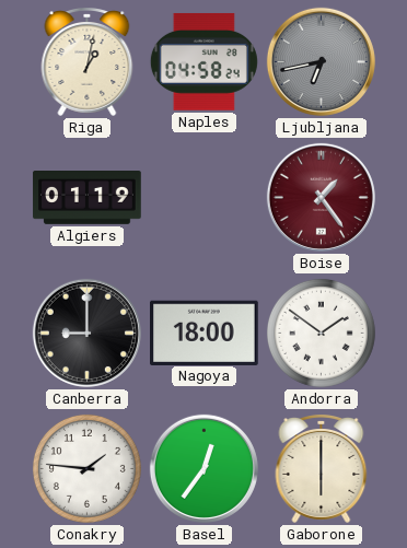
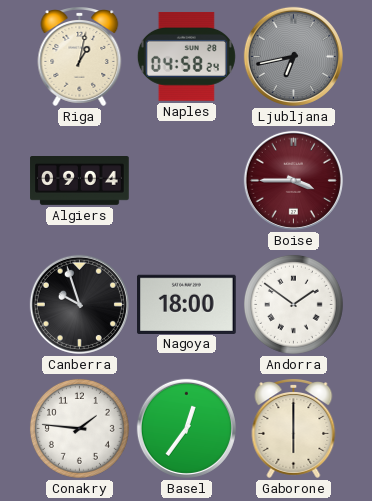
Algiers: 01:19 -> 09:04
Boise: 1:24 -> 3:45
Canberra: 9:00 -> 9:57
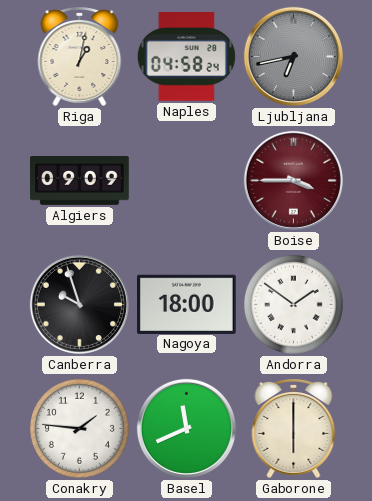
Algiers: 09:04 -> 09:09
Basel: 12:36 -> 11:41
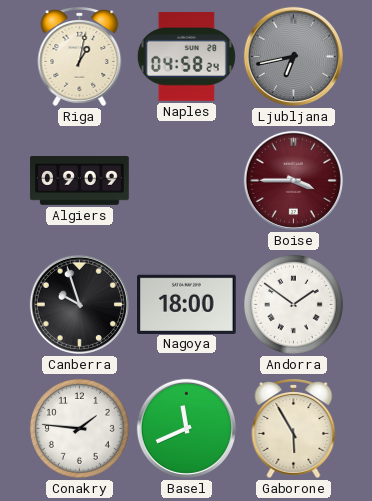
Gaborone: 6:00 -> 5:55
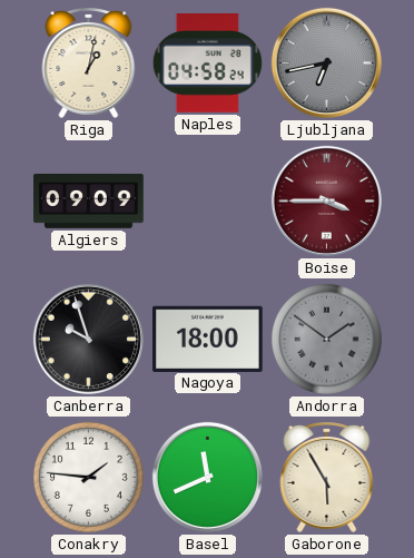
Andorra dial: white -> grey
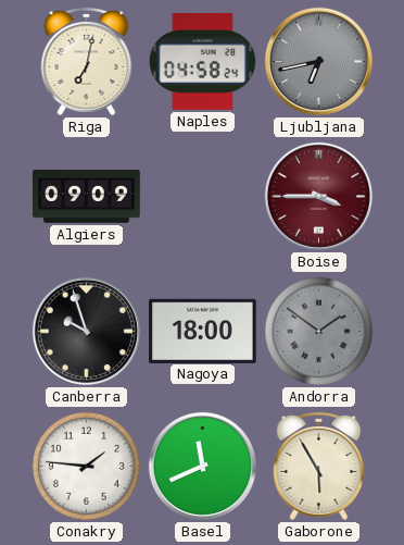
Riga: 1:02 -> 7:02
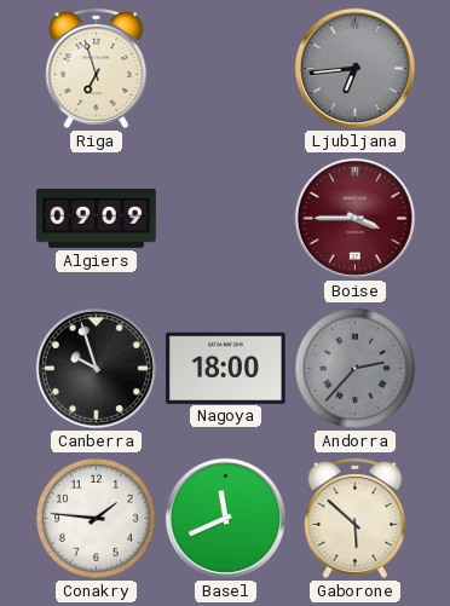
Riga: 7:02 -> 6:57
Naples: 04:58 -> none
Ljubljana: 6:43 -> 6:44
Andorra: 1:51 -> 2:37
Gaborone: 5:55 -> 5:52
